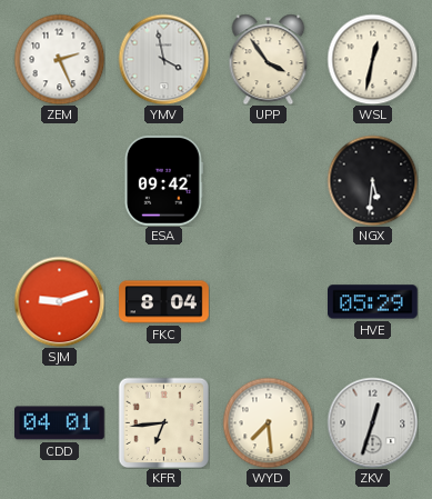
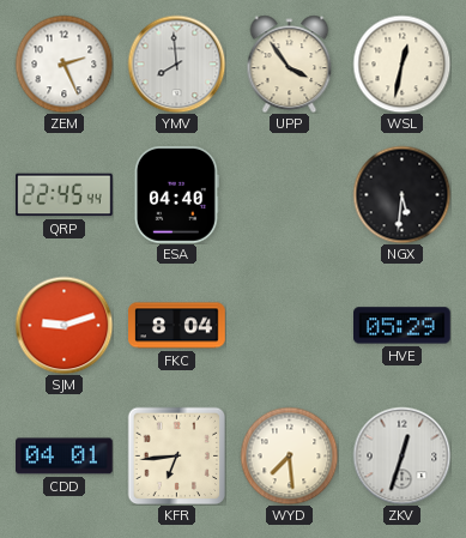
YMV: 3:58 -> 7:59
QRP: none -> 22:45
ESA: 09:42 -> 04:40
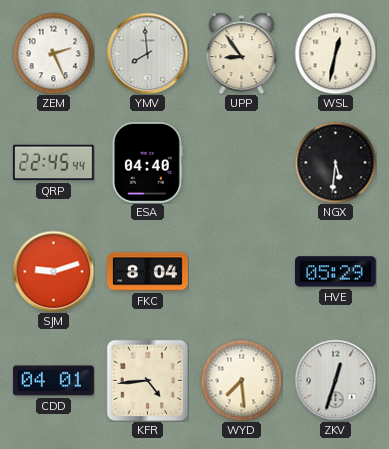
UPP: 3:54 -> 8:54
KFR: 6:44 -> 4:44
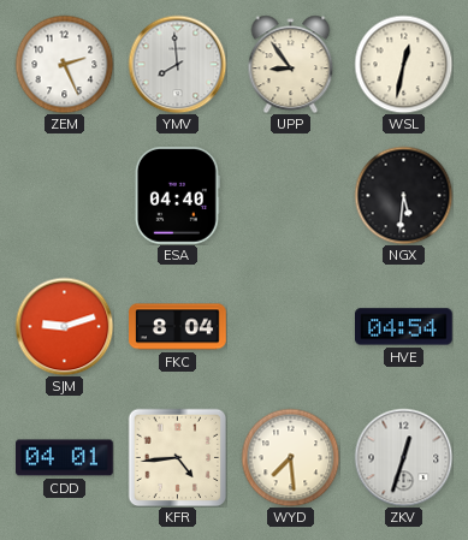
QRP: 22:45 -> none
HVE: 05:29 -> 04:54
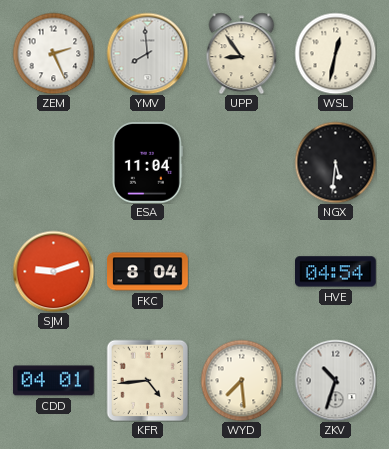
ESA: 04:40 -> 11:04
ZKV: 12:33 -> 10:33
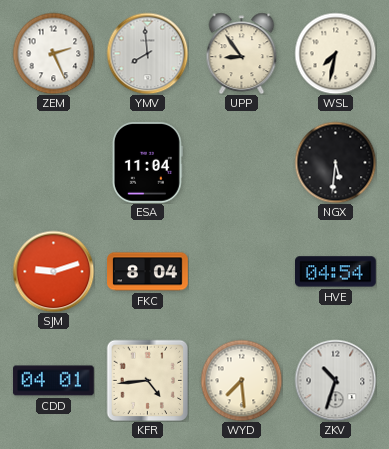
WSL: 12:32 -> 7:32
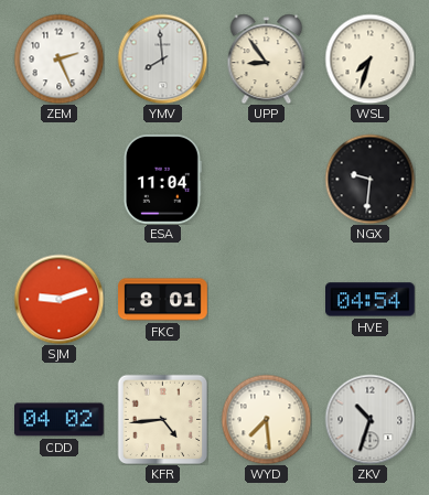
WSL: 7:32 -> 7:33
NGX: 5:31 -> 9:31
FKC: 8:04 -> 8:01
CDD: 04:01 -> 04:02
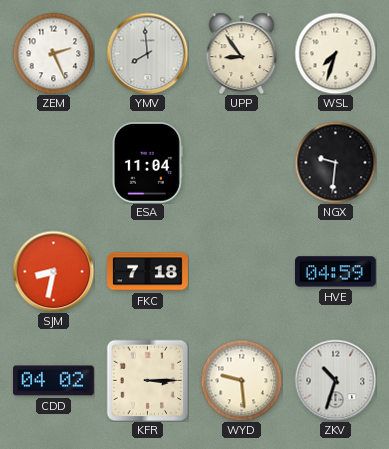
SJM: 9:12 -> 8:32
FKC: 8:01 -> 7:18
HVE: 04:54 -> 04:59
KFR: 4:44 -> 3:15
WYD: 7:29 -> 9:29
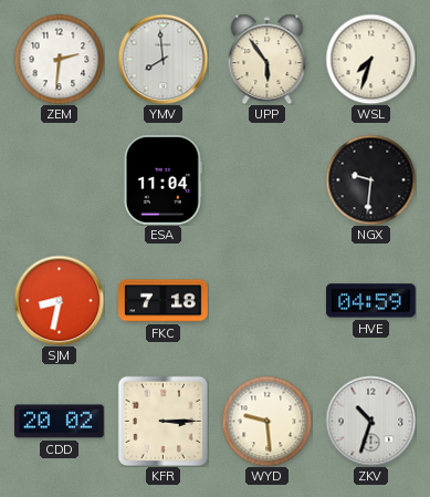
ZEM: 2:26 -> 2:31
UPP: 8:54 -> 5:54
CDD: 04:02 -> 20:02
